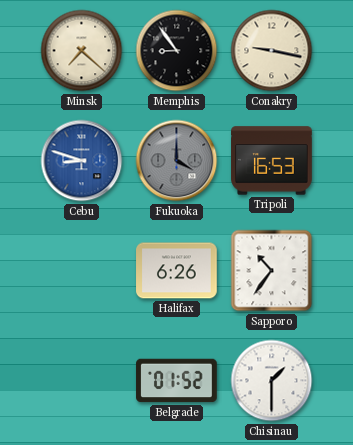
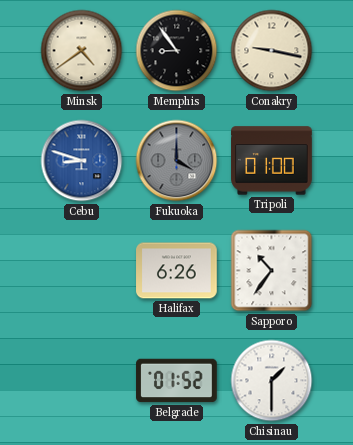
Minsk: 7:22 -> 4:39
Tripoli: 16:53 -> 01:00
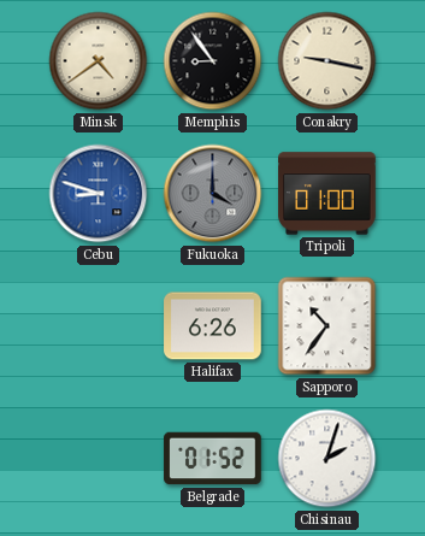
Chisinau: 1:30 -> 2:03
